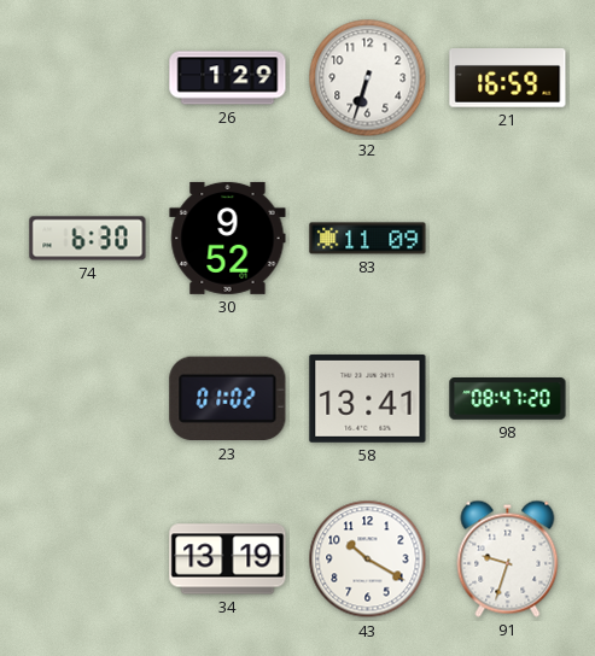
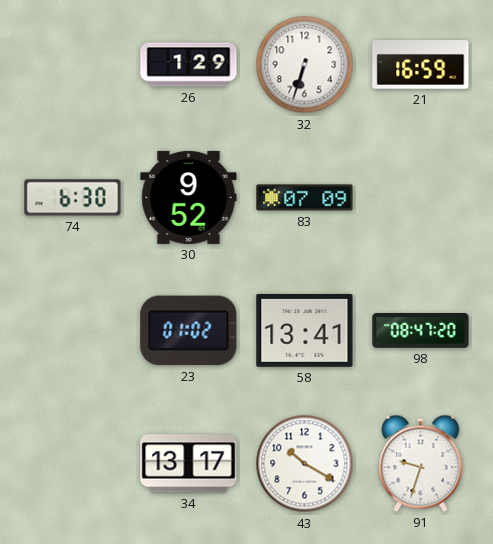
83: 11:09 -> 07:09
34: 13:19 -> 13:17
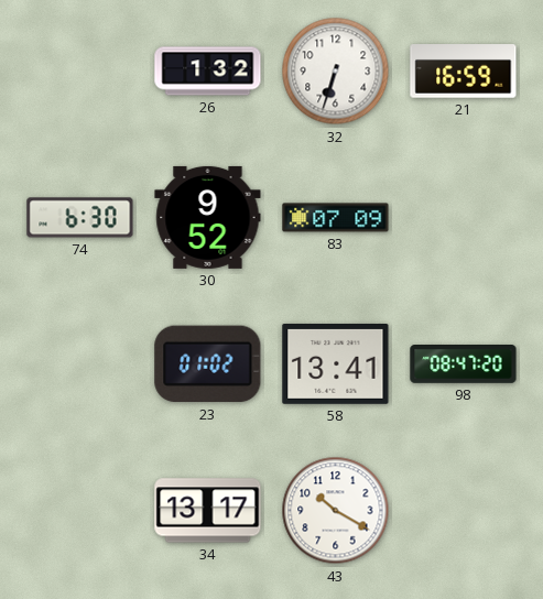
26: 1:29 -> 1:32
91: 9:33 -> none
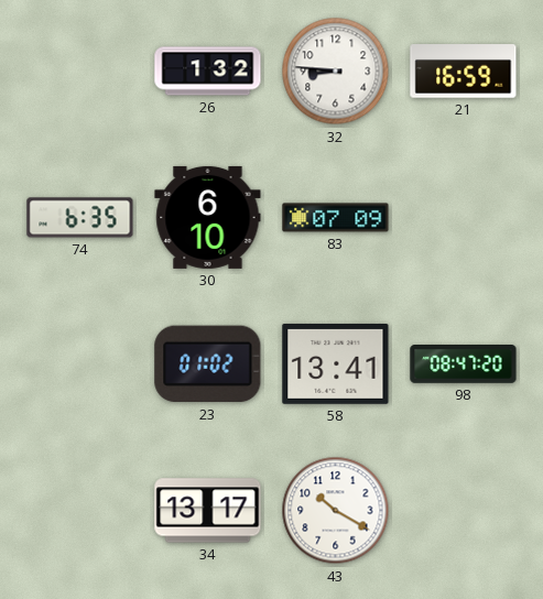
32: 6:33 -> 8:46
74: 6:30 -> 6:35
30: 9:52 -> 6:10
